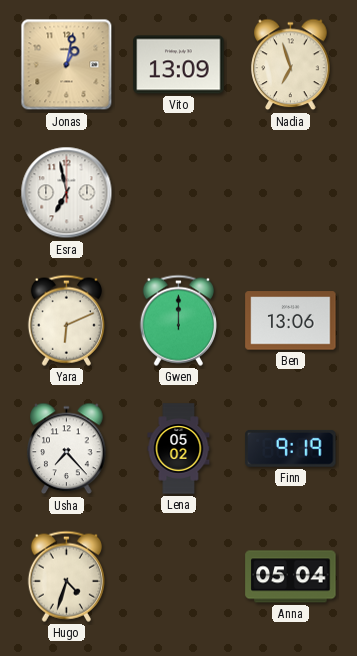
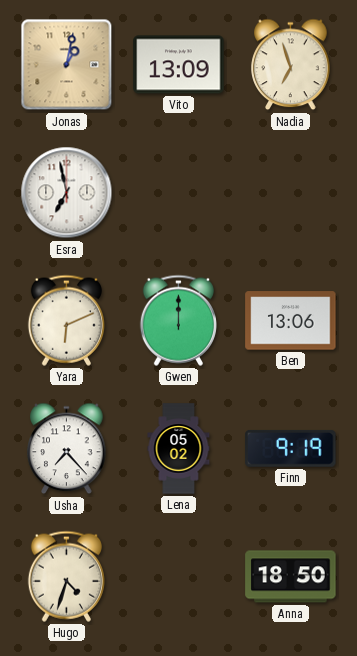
Anna: 05:04 -> 18:50
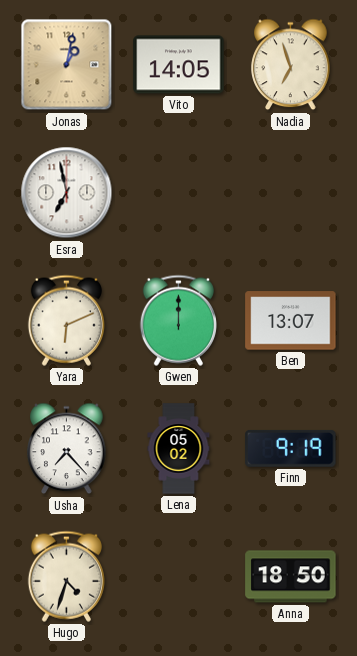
Vito: 13:09 -> 14:05
Ben: 13:06 -> 13:07
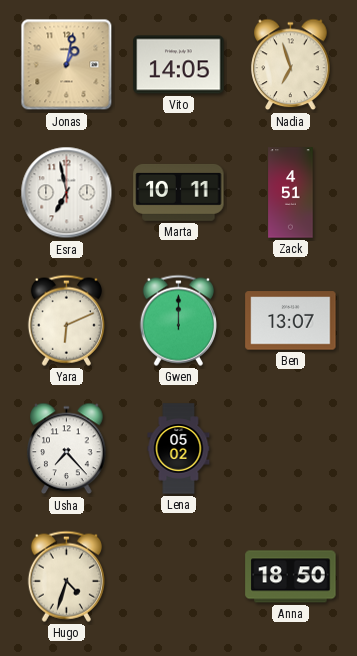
Marta: none -> 10:11
Zack: none -> 4:51
Finn: 9:19 -> none
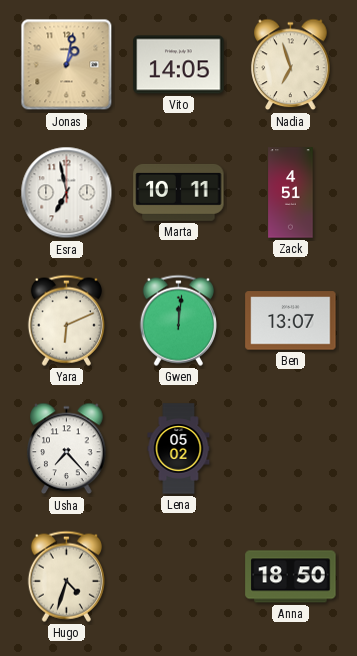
Gwen: 12:00 -> 12:01
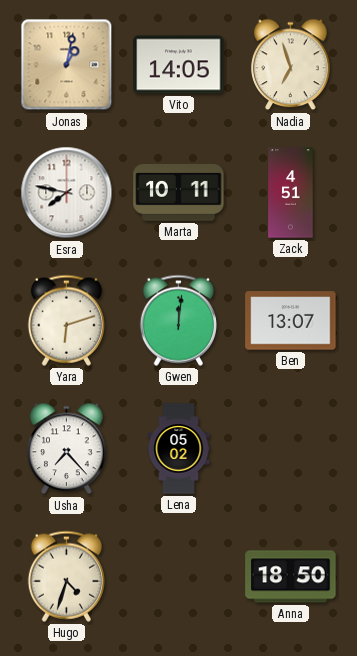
Esra: 6:58 -> 7:47
Yara: 6:11 -> 6:12
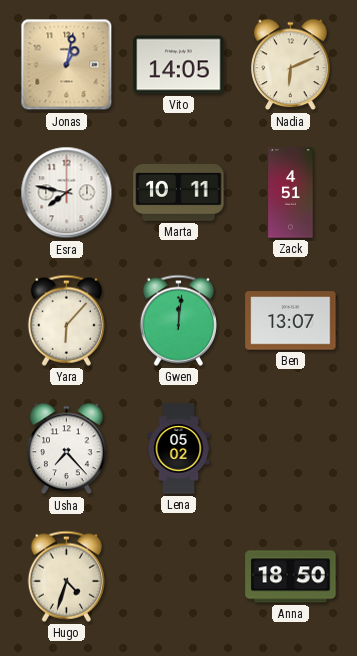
Nadia: 6:57 -> 6:11
Yara: 6:12 -> 6:07
